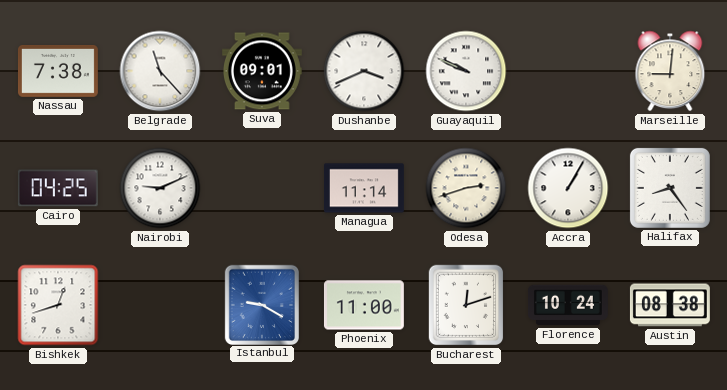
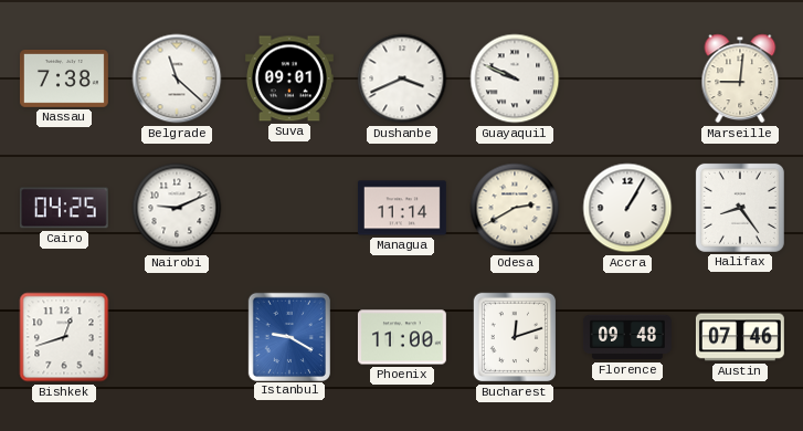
Belgrade: 11:23 -> 11:22
Odesa: 2:42 -> 2:40
Florence: 10:24 -> 09:48
Austin: 08:38 -> 07:46
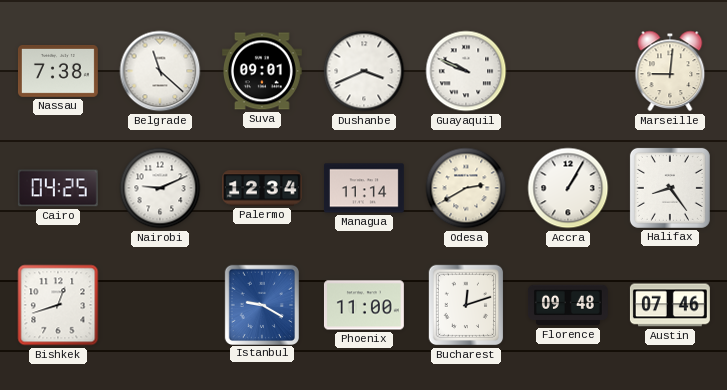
Palermo: none -> 12:34
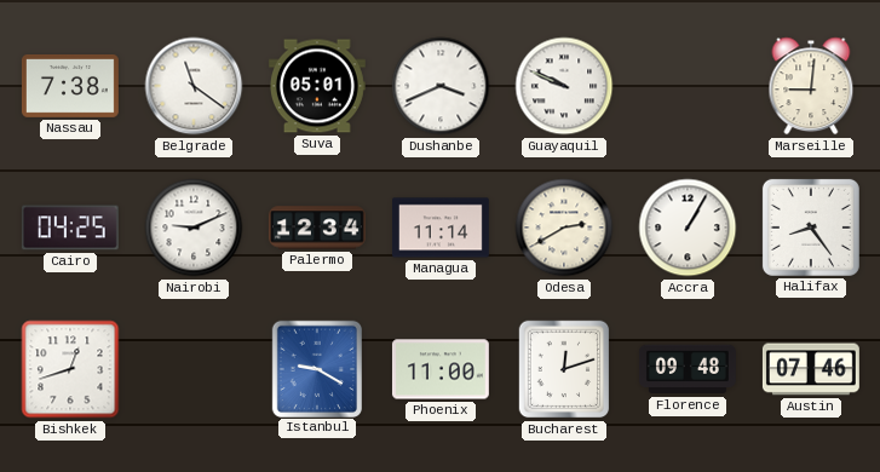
Belgrade: 11:22 -> 11:21
Suva: 09:01 -> 05:01
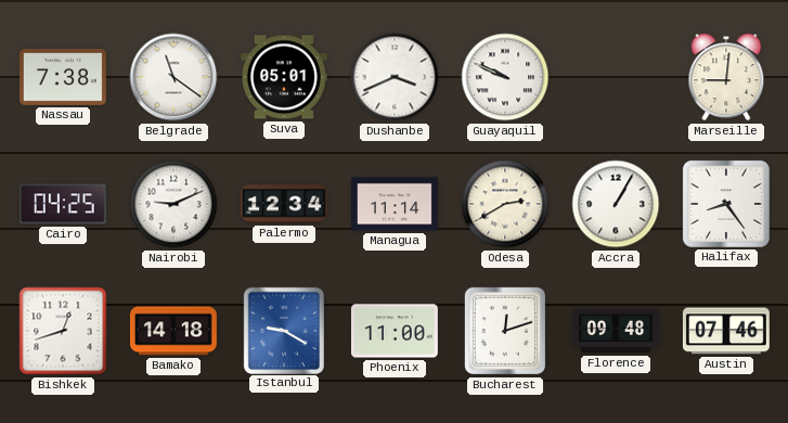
Bamako: none -> 14:18
